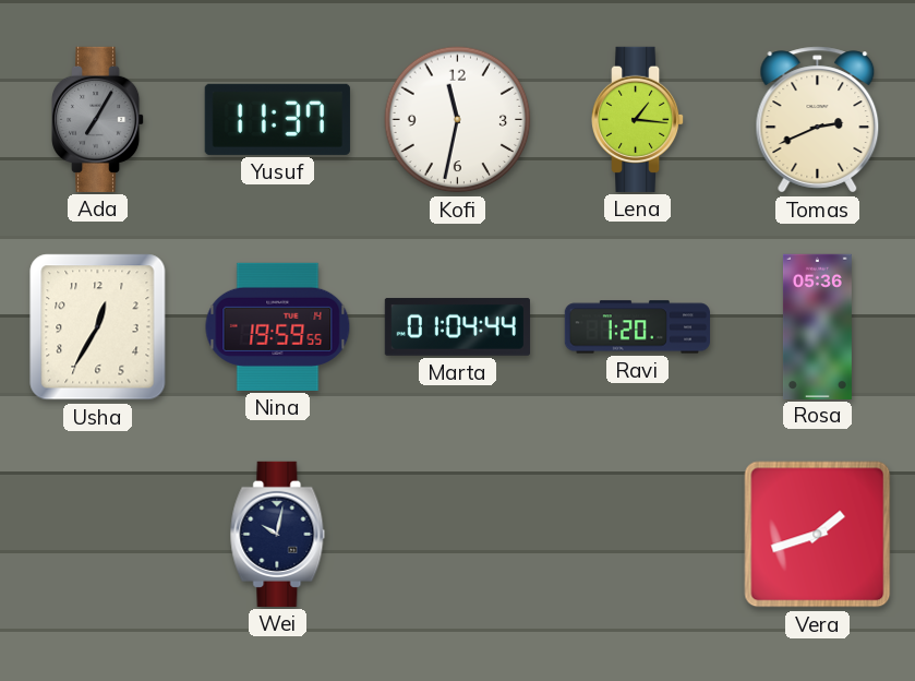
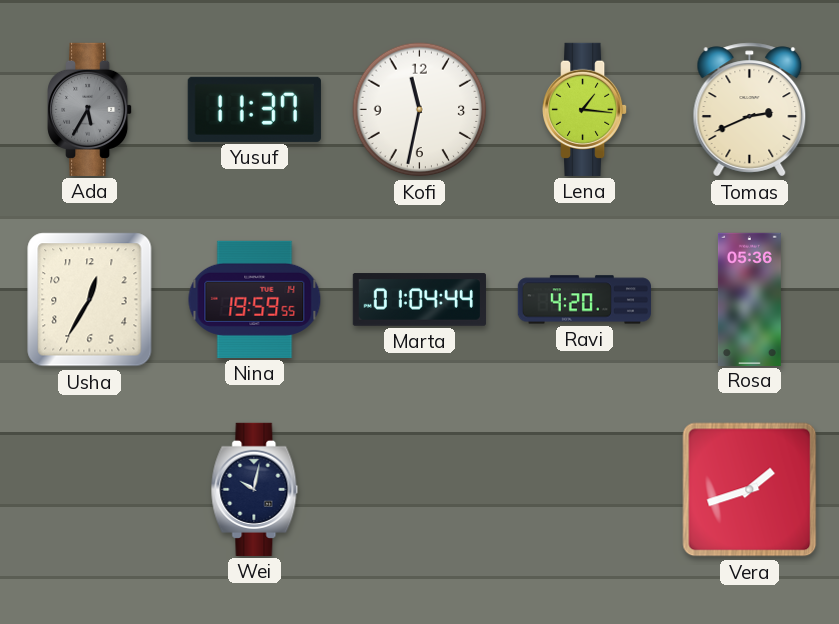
Ada: 7:05 -> 5:35
Ravi: 1:20 -> 4:20
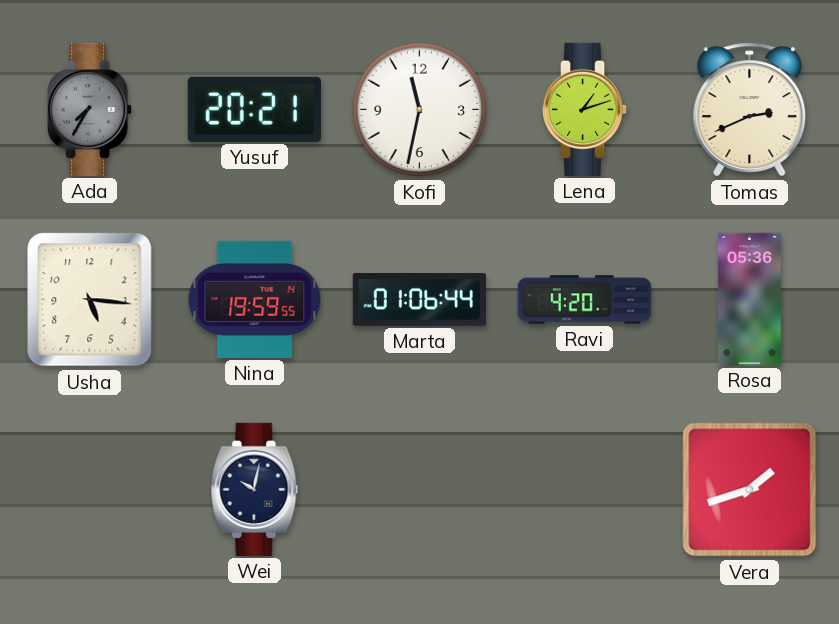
Ada: 5:35 -> 7:35
Yusuf: 11:37 -> 20:21
Lena: 1:16 -> 1:12
Usha: 12:35 -> 5:16
Marta: 01:04 -> 01:06
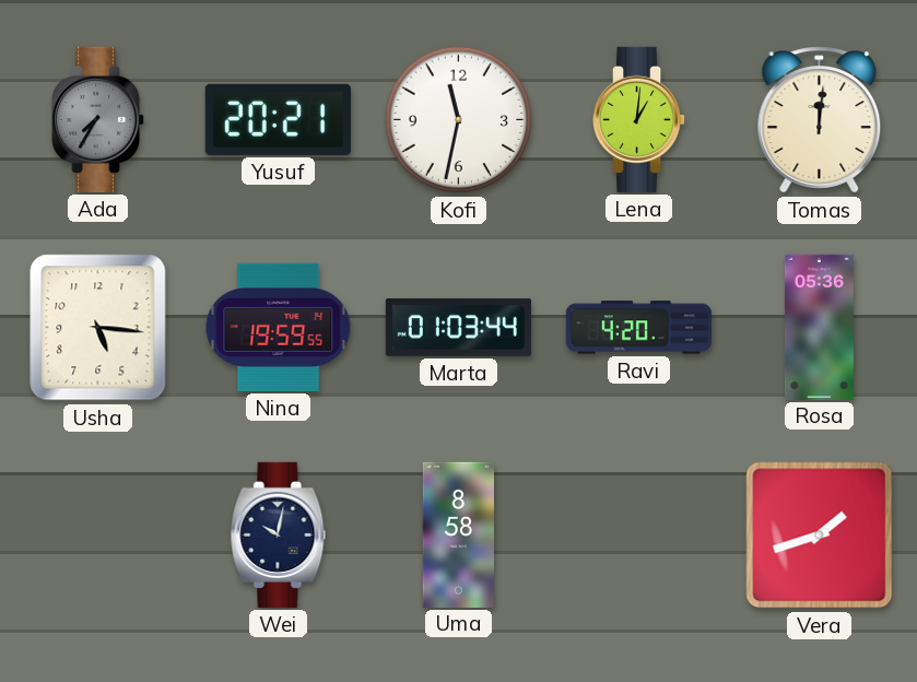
Lena: 1:12 -> 1:01
Tomas: 2:41 -> 12:01
Marta: 01:06 -> 01:03
Uma: none -> 8:58
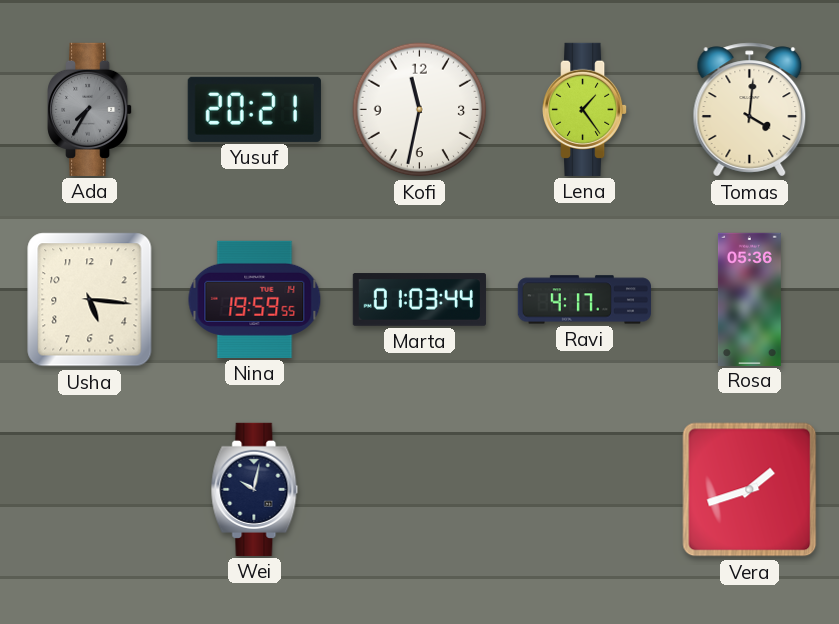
Lena: 1:01 -> 1:24
Tomas: 12:01 -> 4:01
Ravi: 4:20 -> 4:17
Uma: 8:58 -> none
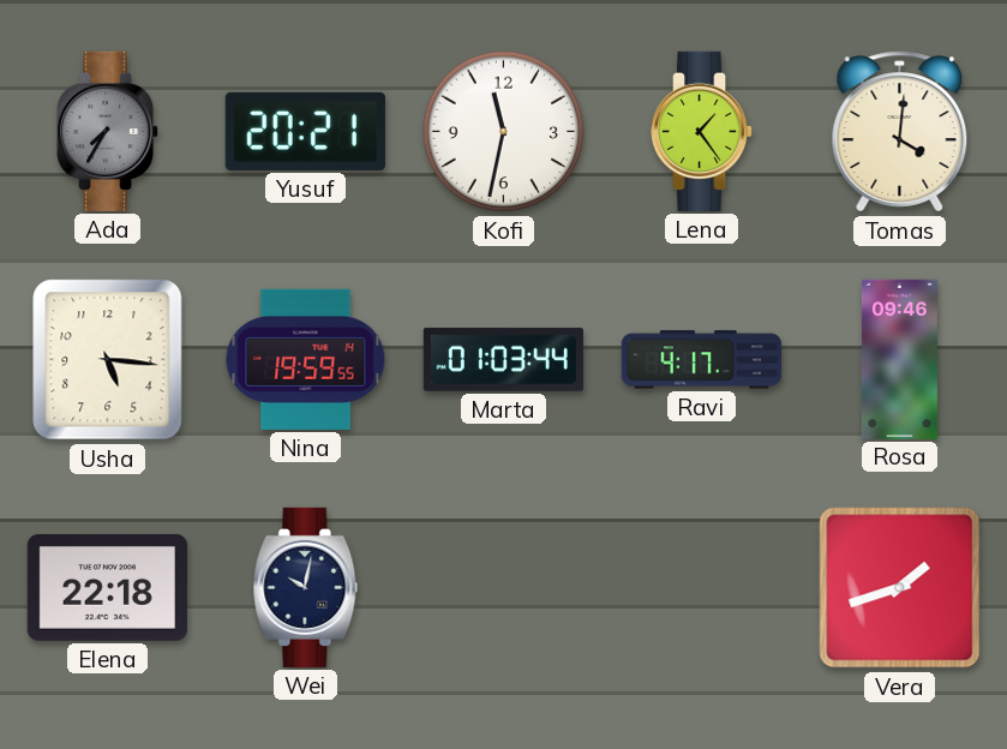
Rosa: 05:36 -> 09:46
Elena: none -> 22:18
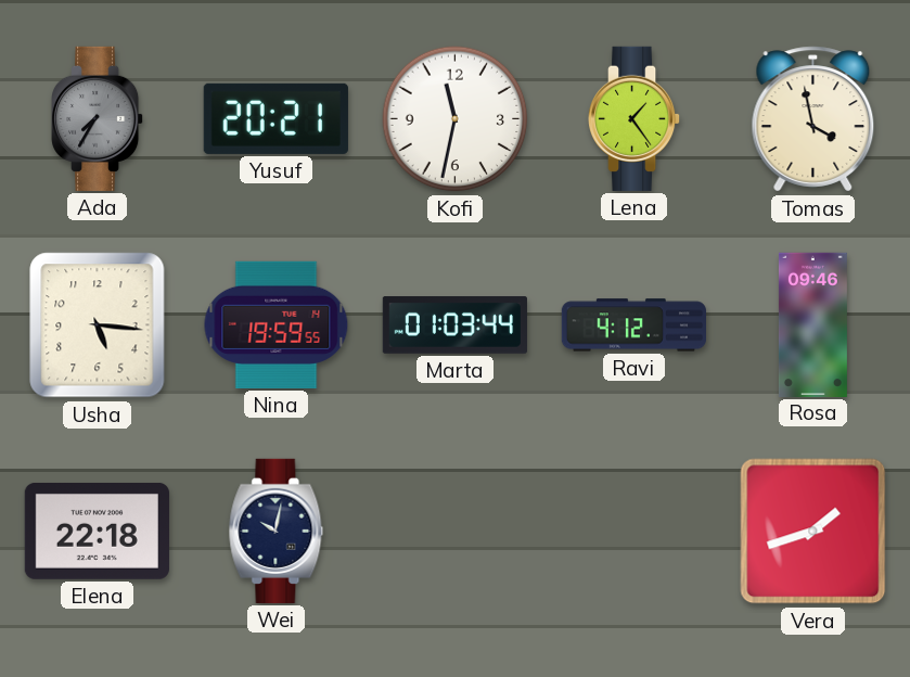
Tomas: 4:01 -> 3:58
Ravi: 4:17 -> 4:12
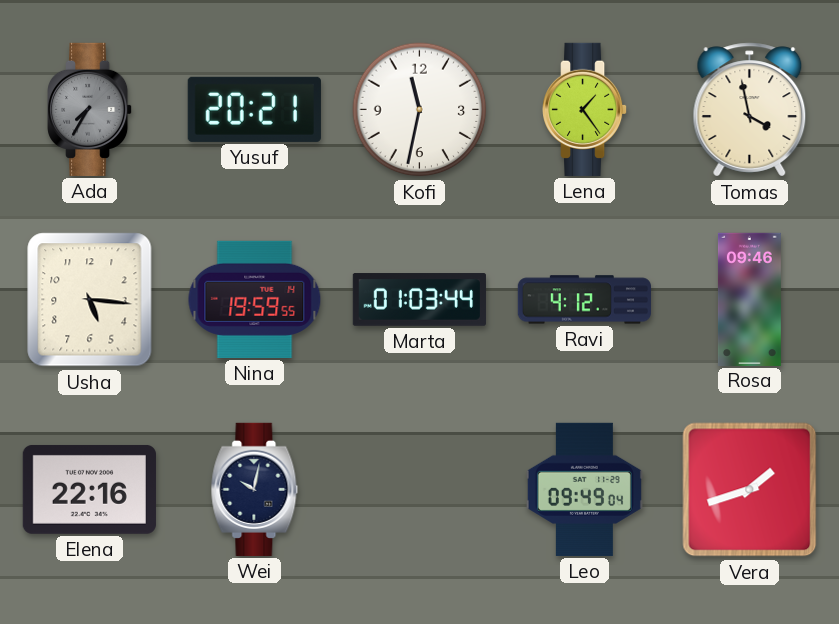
Elena: 22:18 -> 22:16
Leo: none -> 09:49
